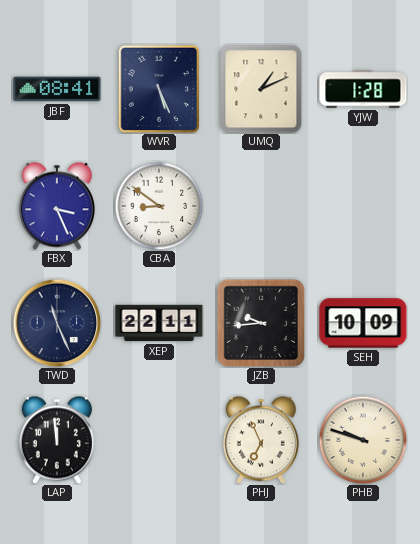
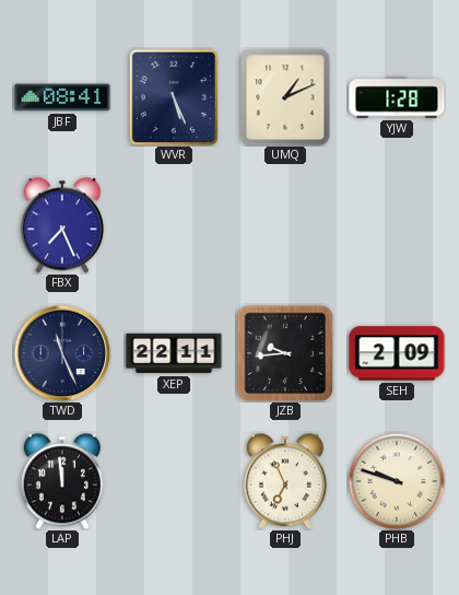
FBX: 3:26 -> 7:26
CBA: 8:51 -> none
SEH: 10:09 -> 2:09
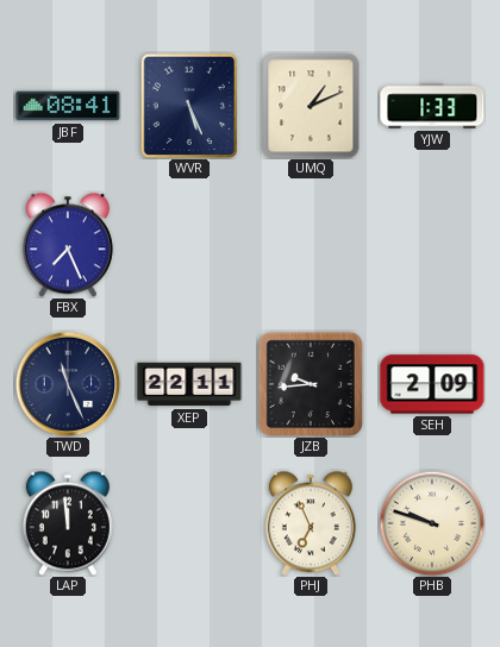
YJW: 1:28 -> 1:33
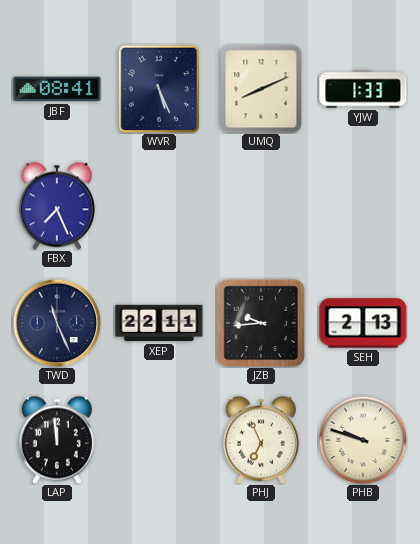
UMQ: 1:11 -> 8:11
SEH: 2:09 -> 2:13
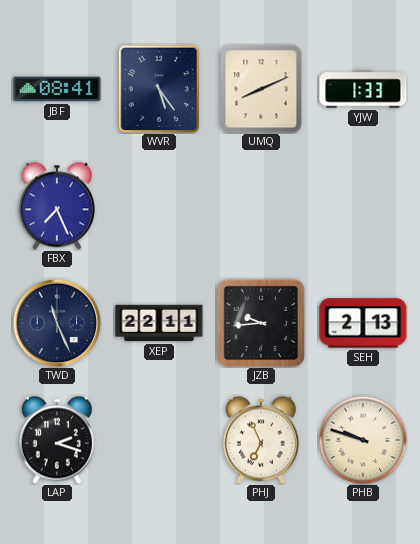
WVR: 5:26 -> 5:24
LAP: 11:59 -> 2:18
